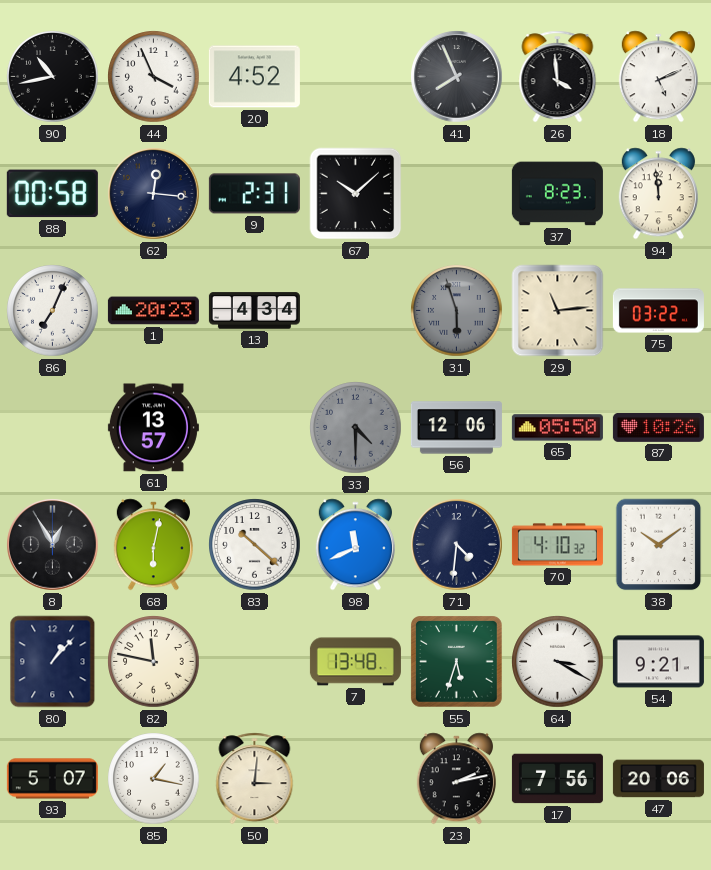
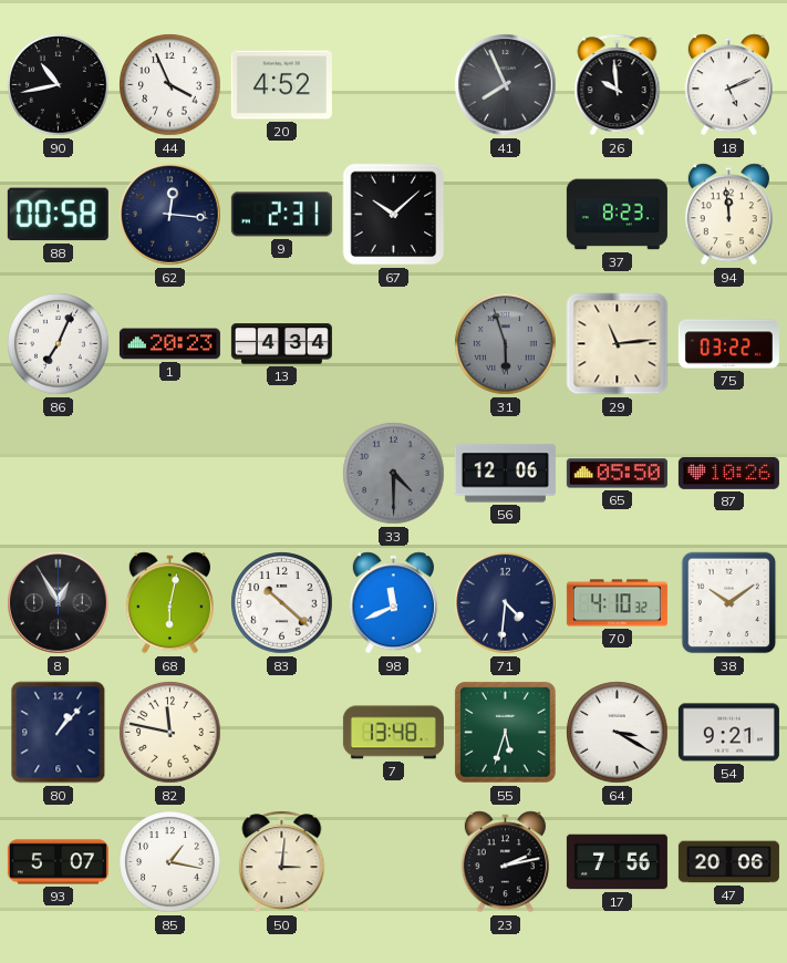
26: 3:59 -> 9:59
61: 13:57 -> none
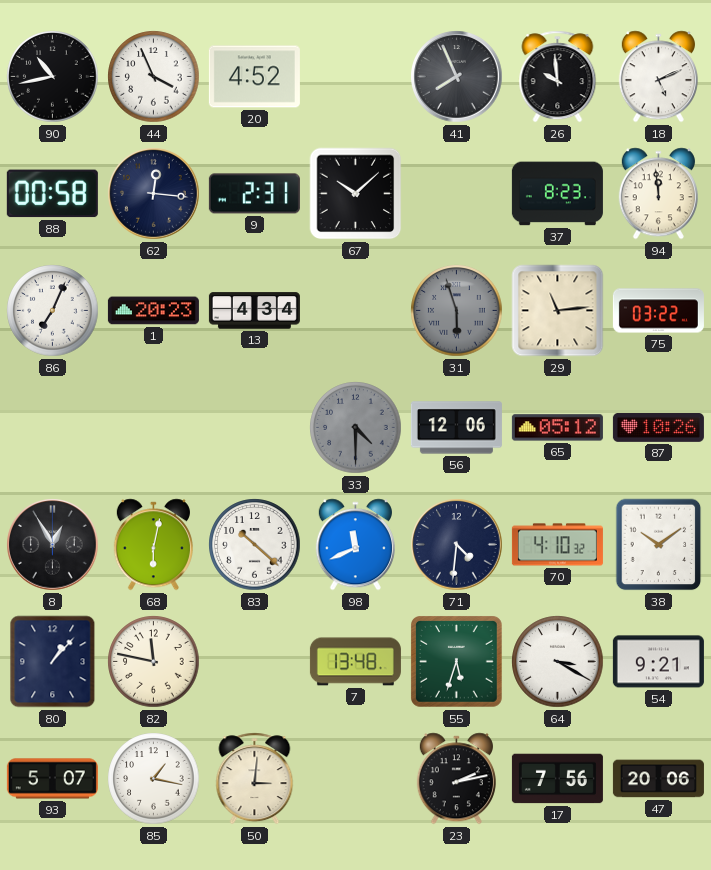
65: 05:50 -> 05:12
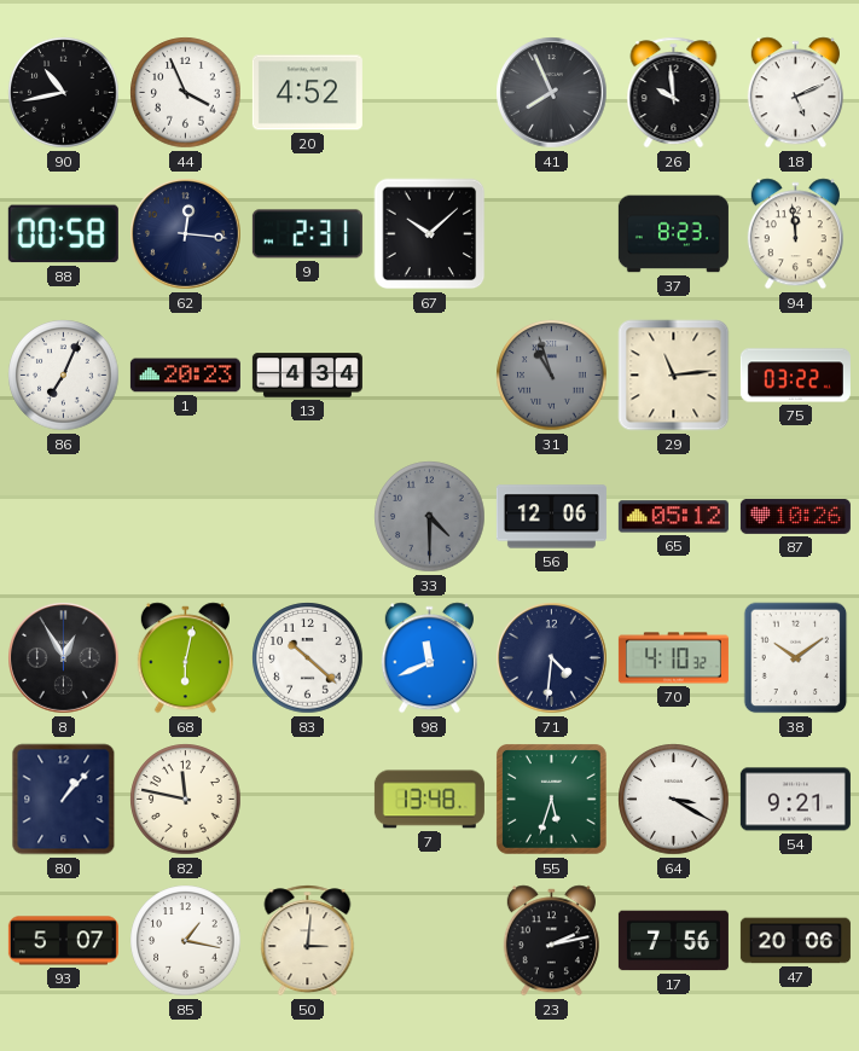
31: 5:57 -> 10:57
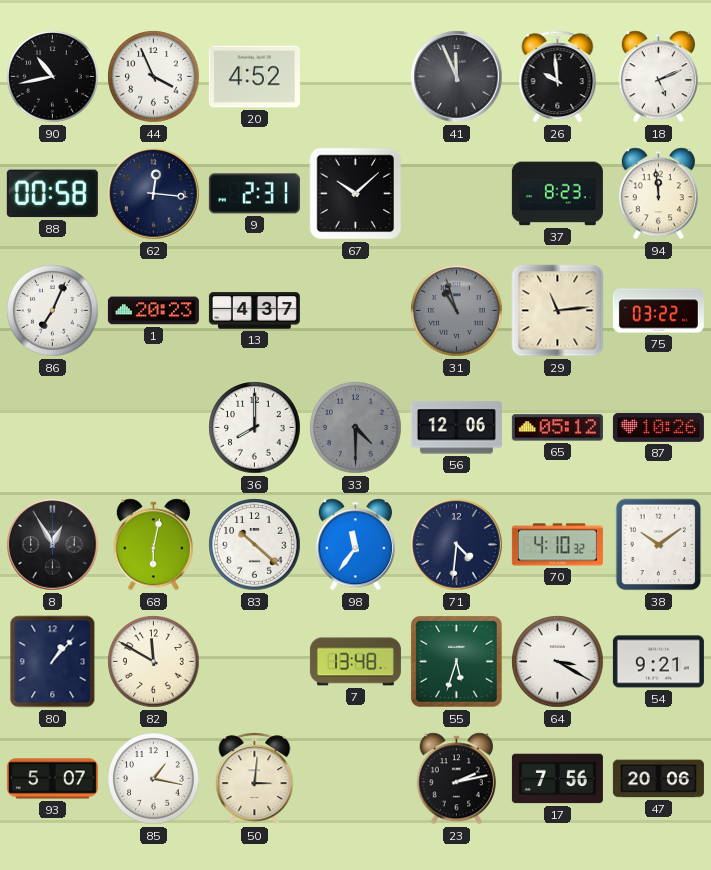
41: 7:56 -> 11:56
13: 4:34 -> 4:37
36: none -> 8:00
98: 11:41 -> 11:36
82: 11:47 -> 11:50
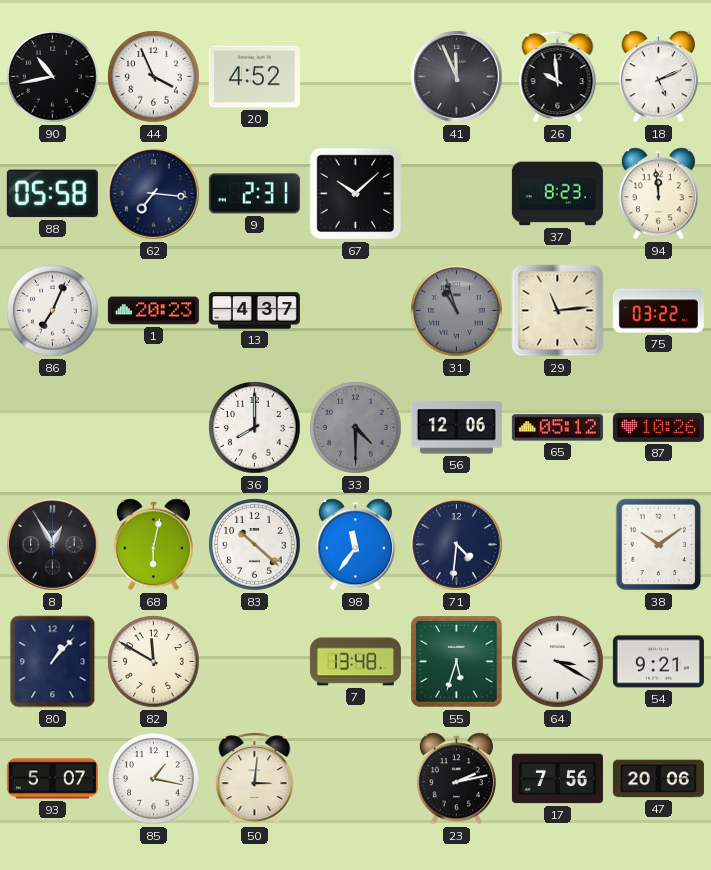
88: 00:58 -> 05:58
62: 12:16 -> 7:16
70: 4:10 -> none
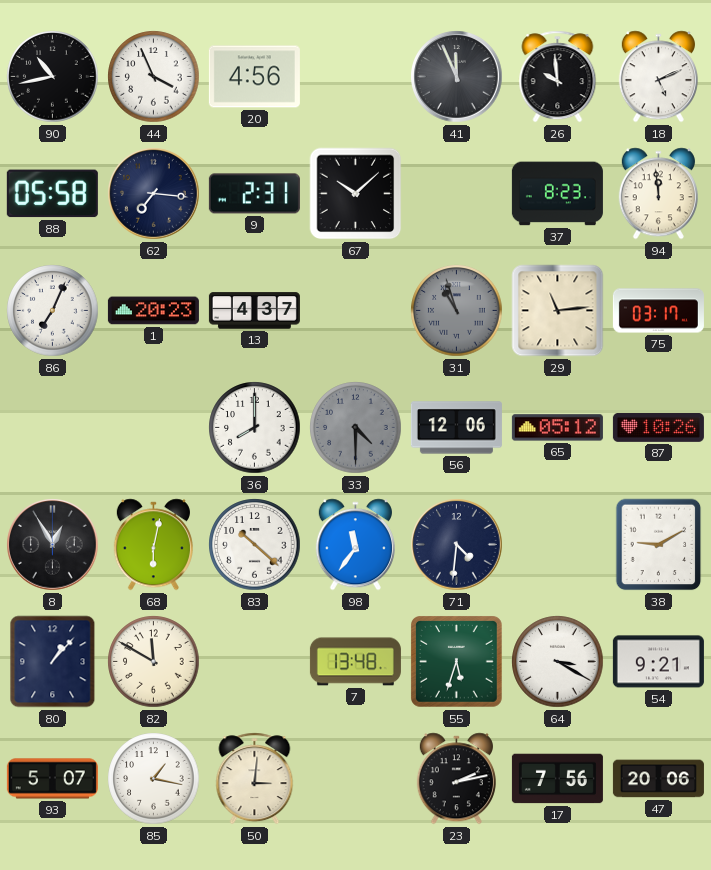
20: 4:52 -> 4:56
75: 03:22 -> 03:17
38: 10:09 -> 9:10
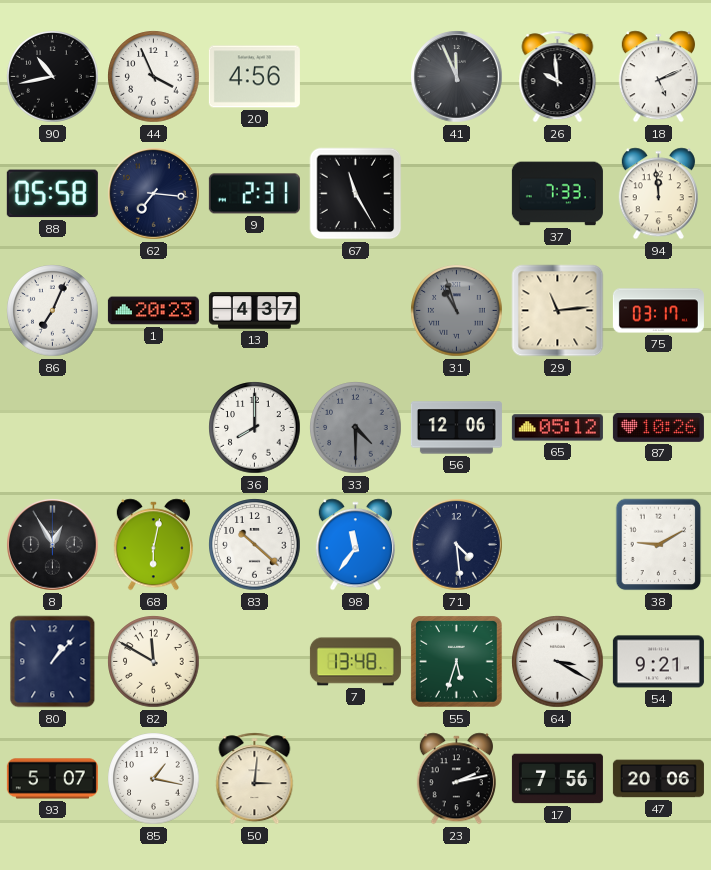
67: 10:08 -> 11:25
37: 8:23 -> 7:33
71: 4:31 -> 4:29
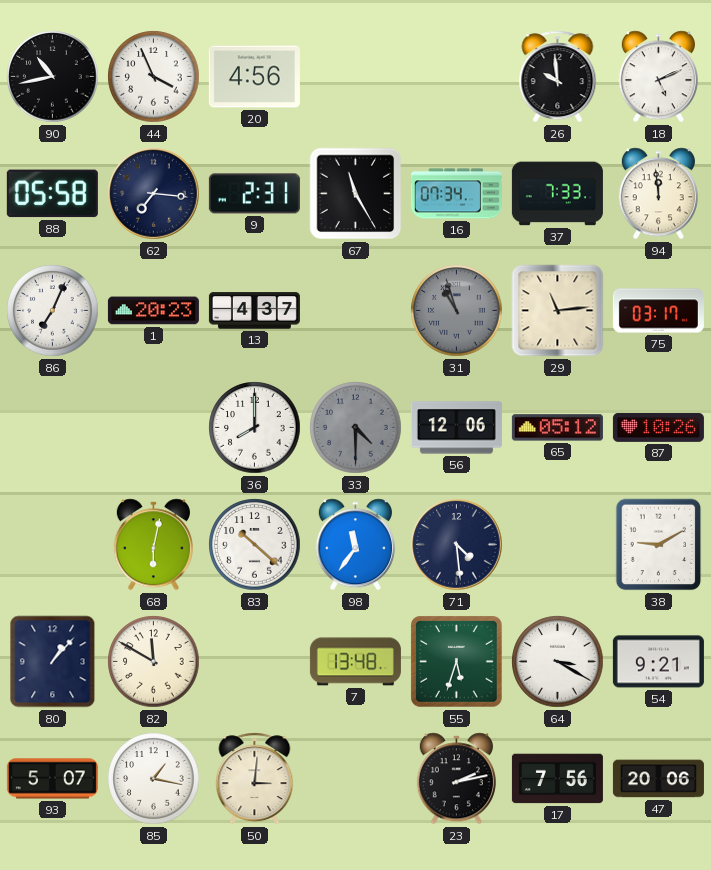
41: 11:56 -> none
16: none -> 07:34
8: 12:55 -> none
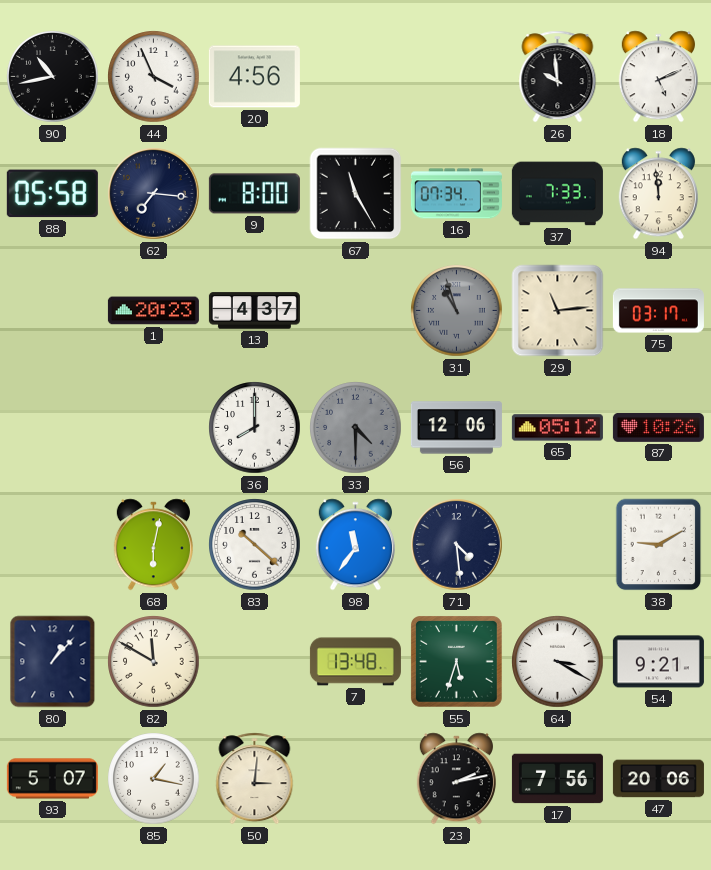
9: 2:31 -> 8:00
86: 7:04 -> none
